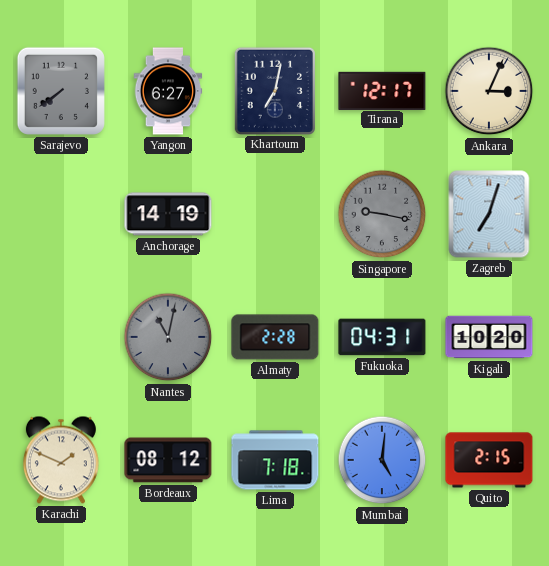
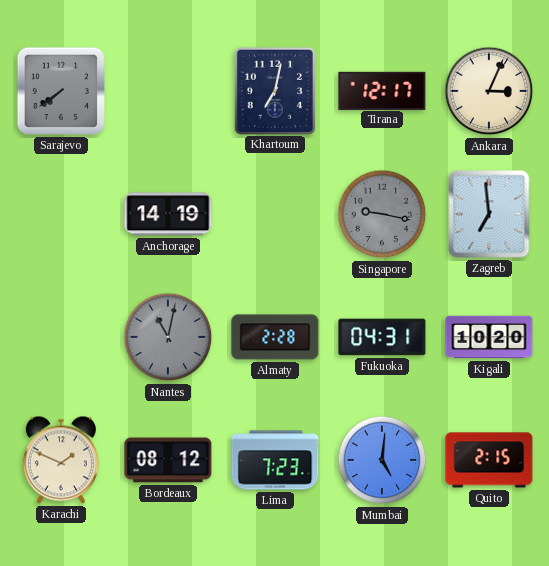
Yangon: 6:27 -> none
Zagreb: 7:03 -> 6:59
Lima: 7:18 -> 7:23
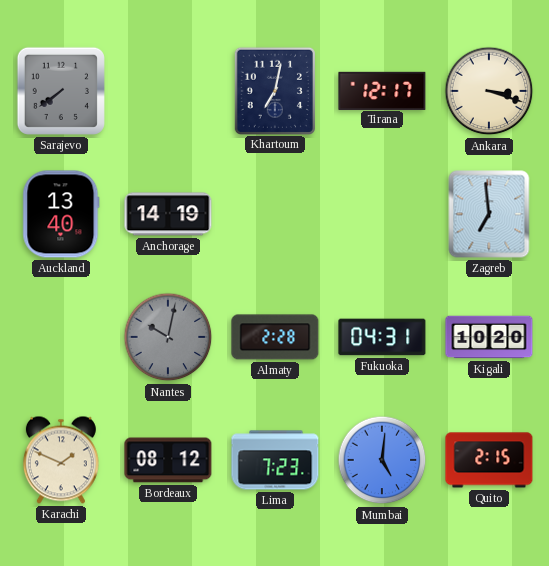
Ankara: 3:04 -> 3:18
Auckland: none -> 13:40
Singapore: 9:17 -> none
Nantes: 11:02 -> 10:02
